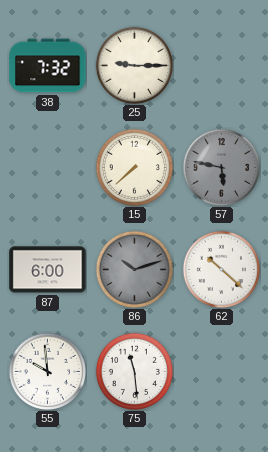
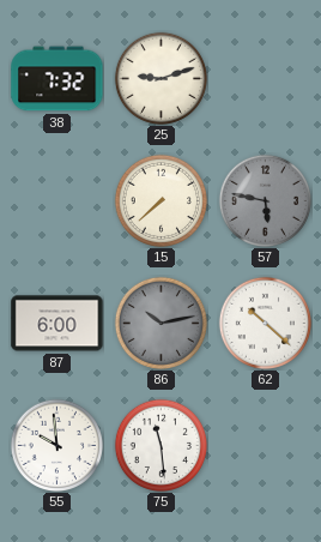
25: 9:15 -> 9:12
86: 10:12 -> 10:13
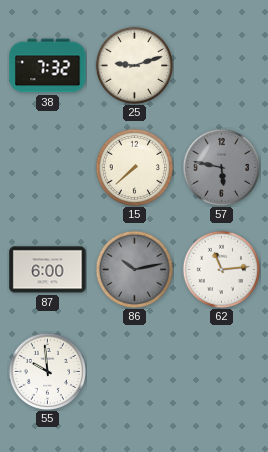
62: 10:22 -> 11:14
75: 11:29 -> none
